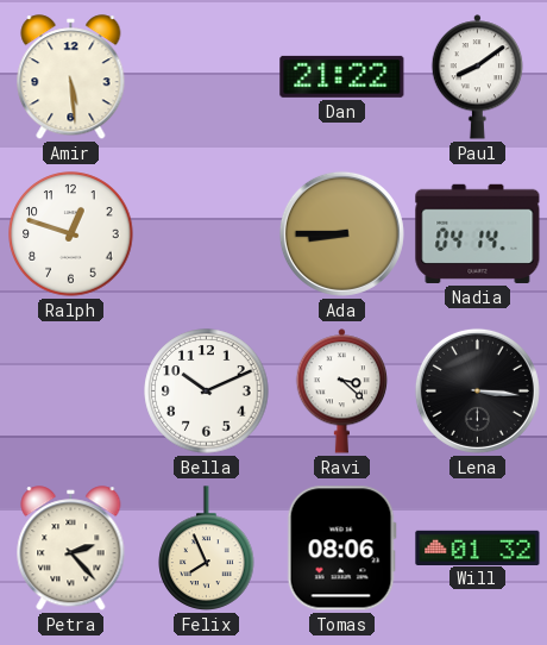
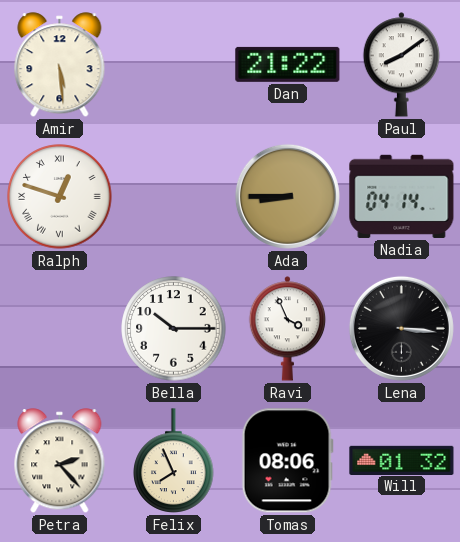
Ralph numerals: Arabic -> Roman
Bella: 10:11 -> 10:15
Ravi: 3:22 -> 3:56
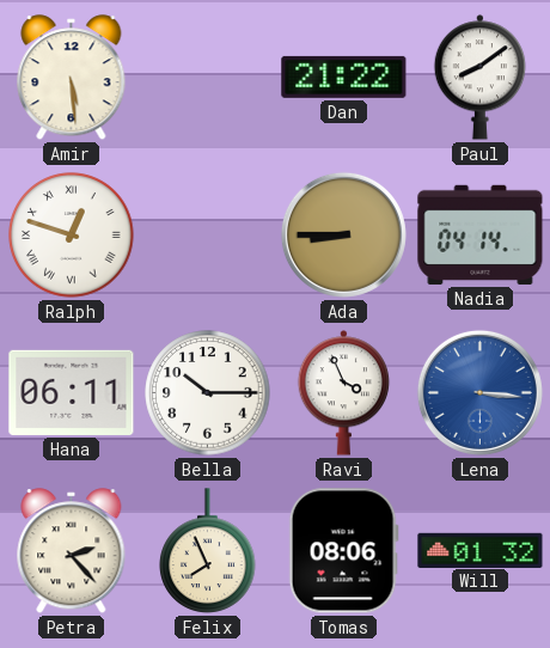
Hana: none -> 06:11
Lena dial: black -> blue
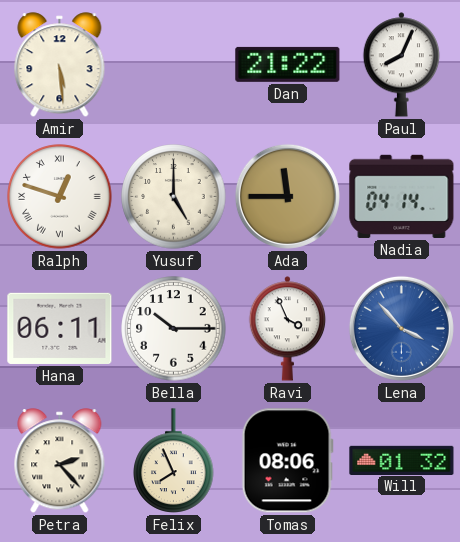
Paul: 8:09 -> 8:04
Yusuf: none -> 5:00
Ada: 8:45 -> 11:45
Lena: 3:16 -> 3:53
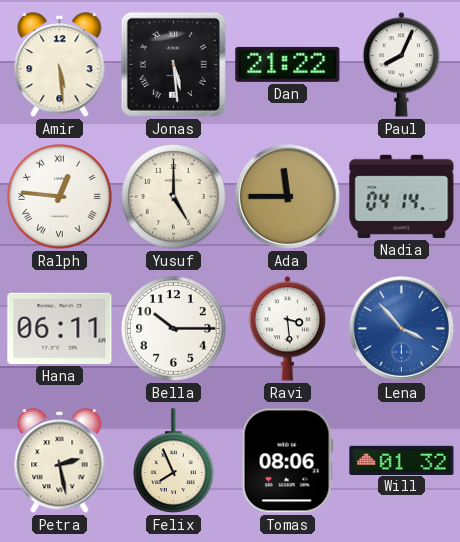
Jonas: none -> 5:29
Ralph: 12:48 -> 12:46
Ravi: 3:56 -> 3:29
Petra: 2:23 -> 2:28
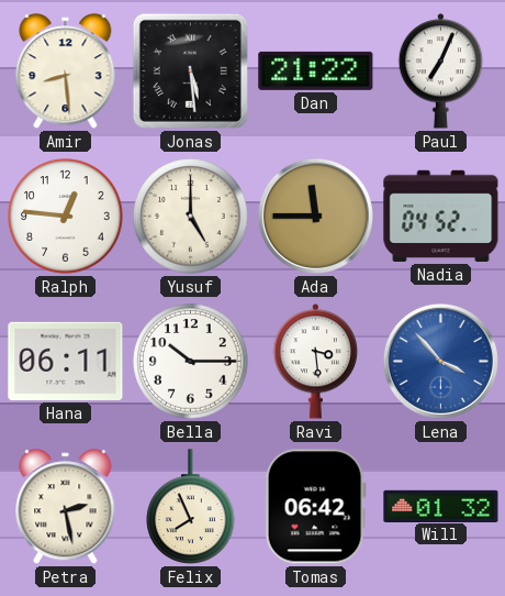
Amir: 5:29 -> 8:29
Paul: 8:04 -> 7:04
Ralph numerals: Roman -> Arabic
Nadia: 04:14 -> 04:52
Tomas: 08:06 -> 06:42
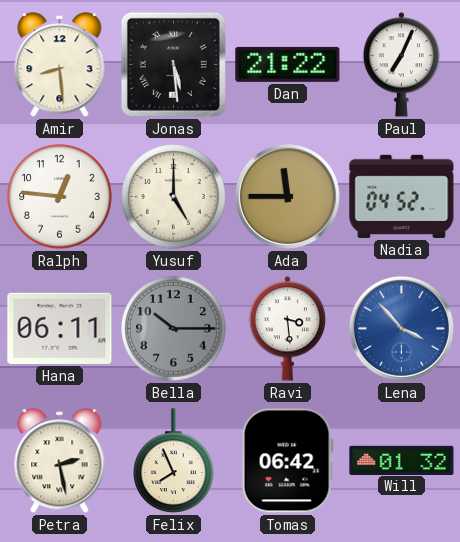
Bella dial: white -> grey
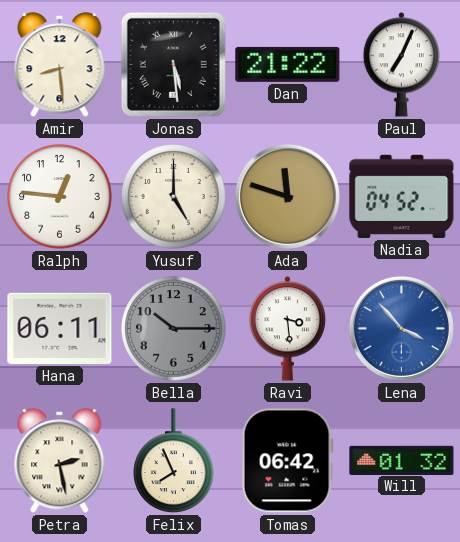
Ada: 11:45 -> 11:48
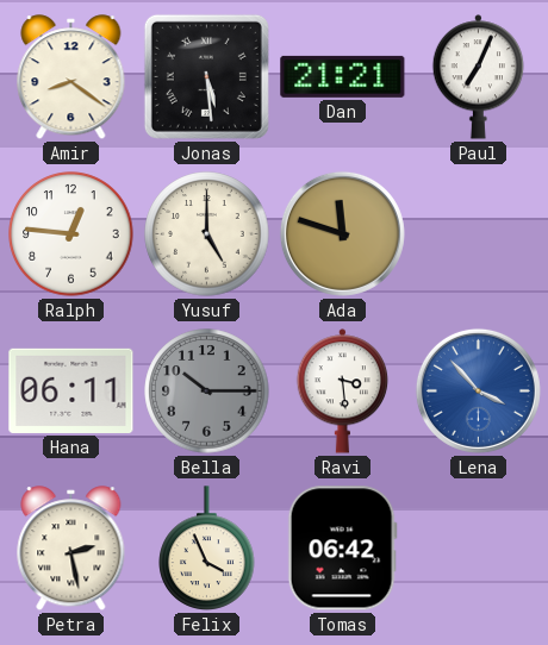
Amir: 8:29 -> 8:21
Dan: 21:22 -> 21:21
Nadia: 04:52 -> none
Felix: 7:56 -> 3:56
Will: 01:32 -> none
